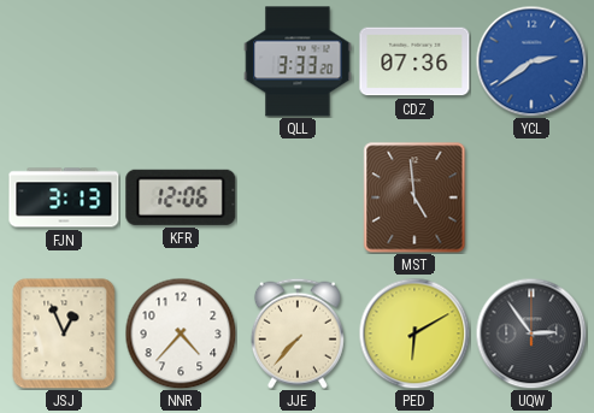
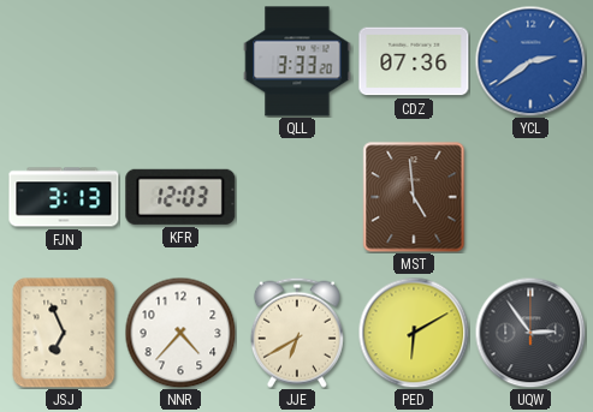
KFR: 12:06 -> 12:03
JSJ: 12:56 -> 6:56
JJE: 7:37 -> 6:40
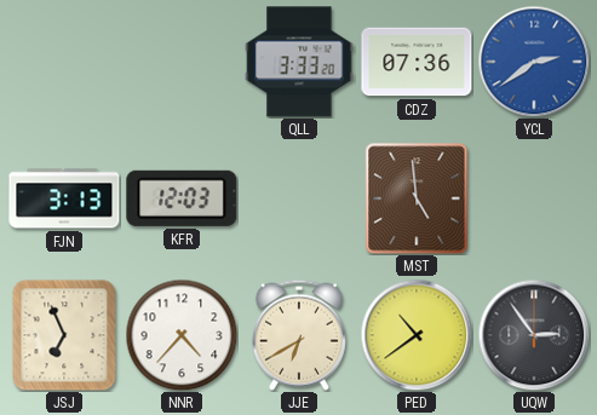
PED: 6:10 -> 10:39
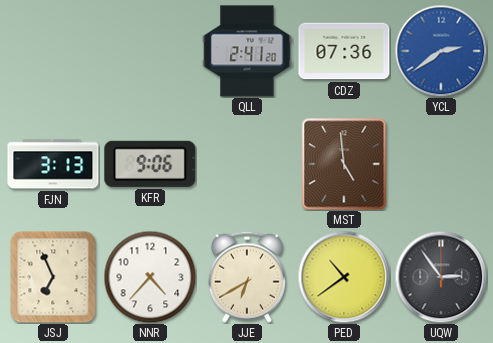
QLL: 3:33 -> 2:41
KFR: 12:03 -> 9:06
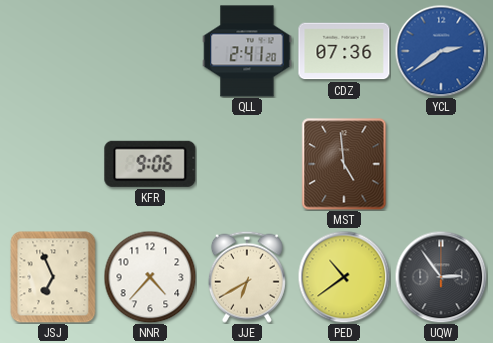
FJN: 3:13 -> none
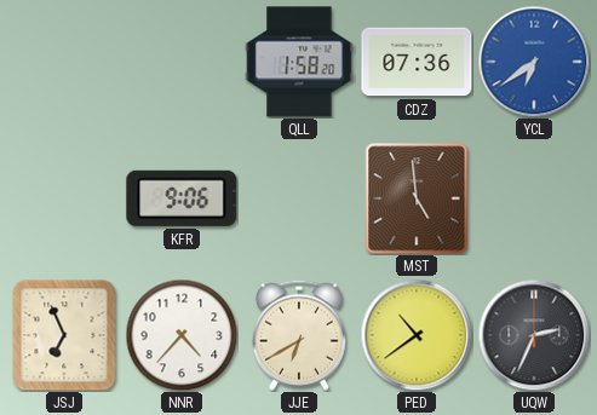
QLL: 2:41 -> 1:58
YCL: 2:39 -> 6:39
UQW: 2:54 -> 2:34
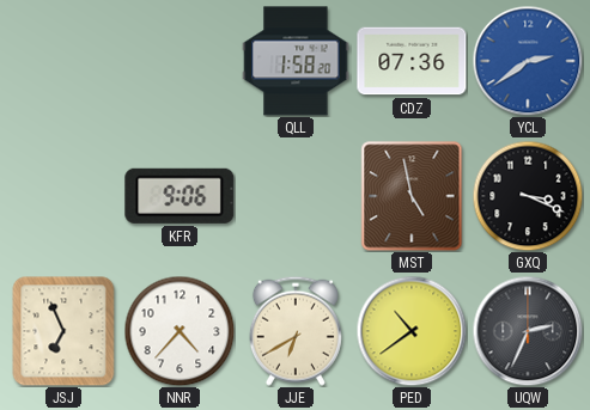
YCL: 6:39 -> 2:39
MST: 4:59 -> 4:58
GXQ: none -> 3:19
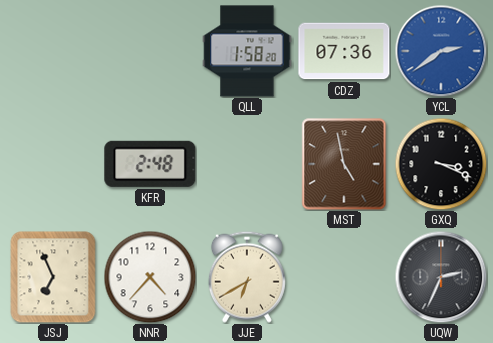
KFR: 9:06 -> 2:48
PED: 10:39 -> none
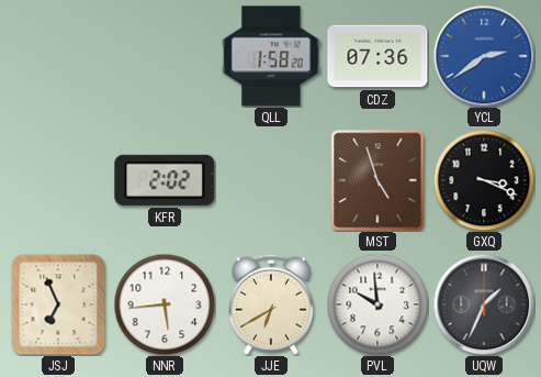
KFR: 2:48 -> 2:02
MST: 4:58 -> 4:57
NNR: 4:37 -> 5:44
PVL: none -> 9:59
UQW: 2:34 -> 1:34
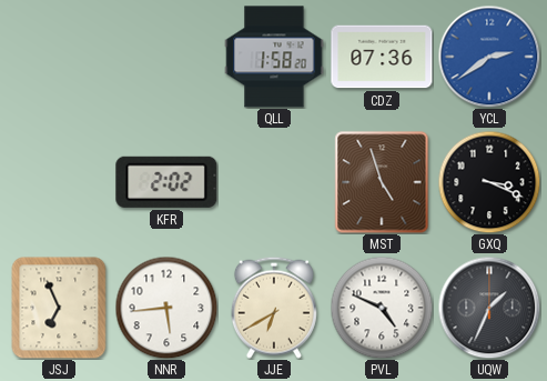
PVL: 9:59 -> 4:49
